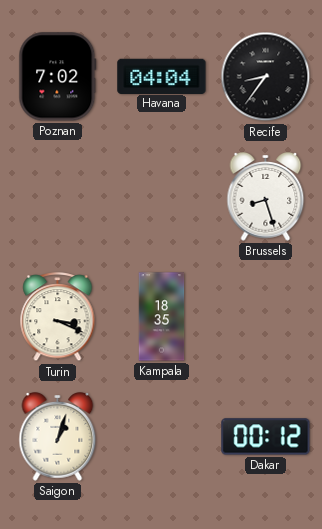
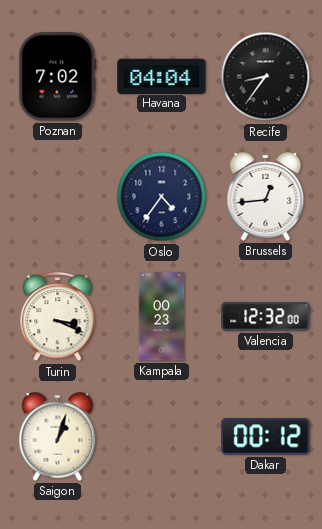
Oslo: none -> 4:36
Brussels: 8:27 -> 12:44
Kampala: 18:35 -> 00:23
Valencia: none -> 12:32
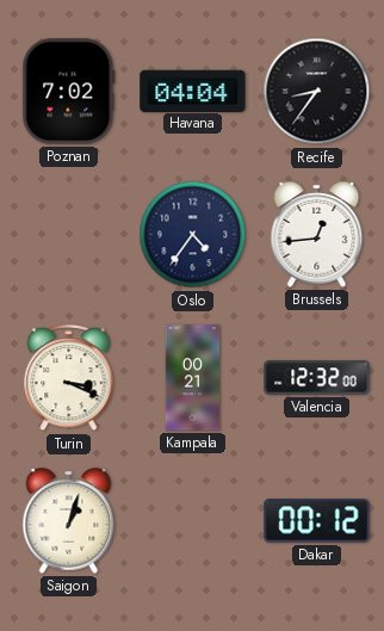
Kampala: 00:23 -> 00:21
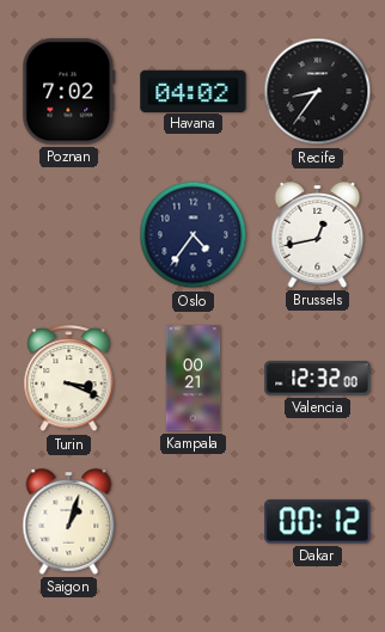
Havana: 04:04 -> 04:02
Brussels: 12:44 -> 12:43
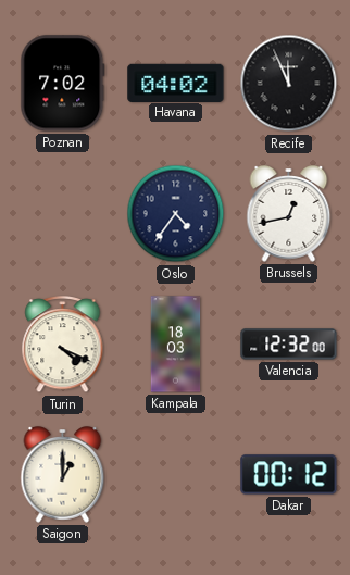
Recife: 8:36 -> 11:56
Turin: 3:19 -> 4:19
Kampala: 00:21 -> 18:03
Saigon: 1:03 -> 1:00
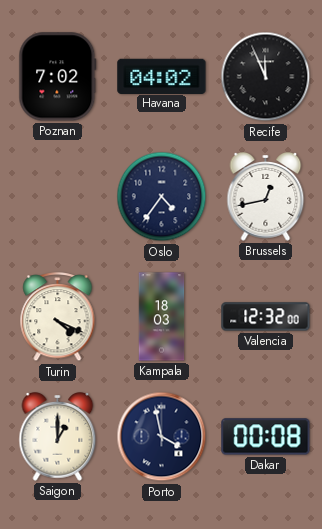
Porto: none -> 3:58
Dakar: 00:12 -> 00:08
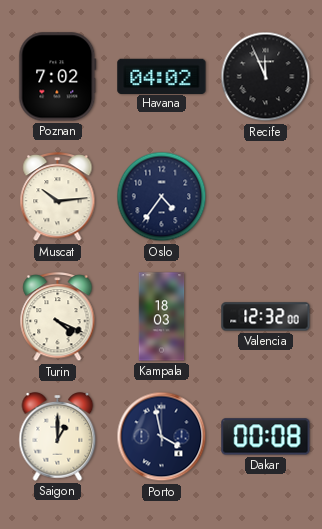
Muscat: none -> 10:14
Brussels: 12:43 -> none
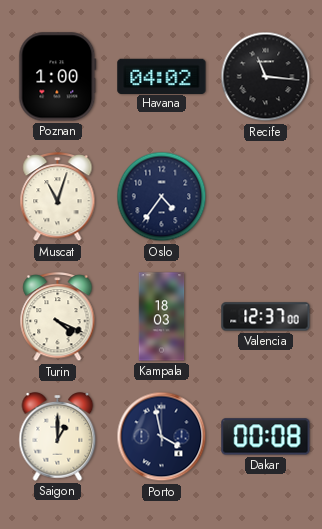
Poznan: 7:02 -> 1:00
Recife: 11:56 -> 11:16
Muscat: 10:14 -> 11:03
Valencia: 12:32 -> 12:37
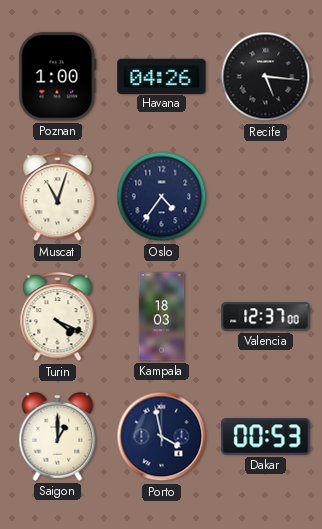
Havana: 04:02 -> 04:26
Recife: 11:16 -> 5:16
Dakar: 00:08 -> 00:53
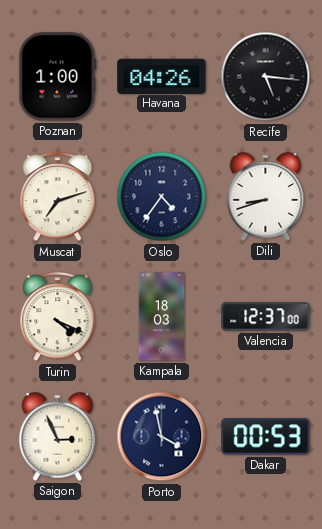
Muscat: 11:03 -> 7:12
Dili: none -> 8:42
Saigon: 1:00 -> 2:56
